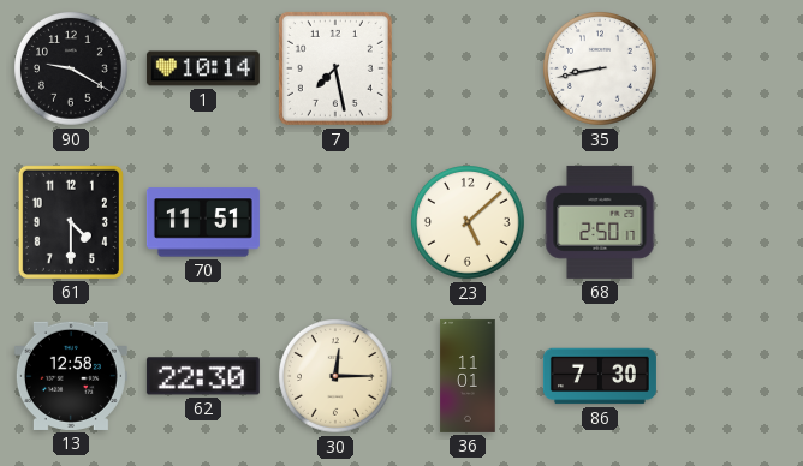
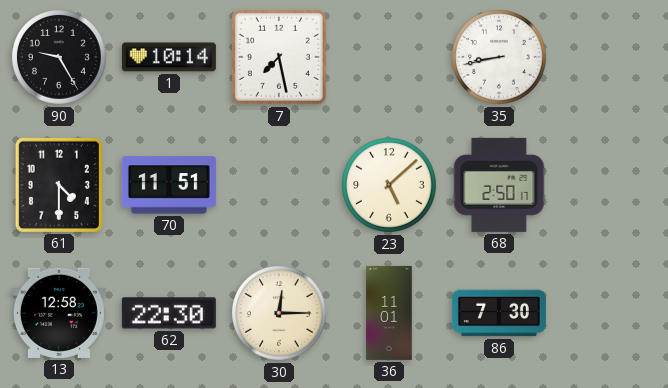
90: 9:20 -> 9:25
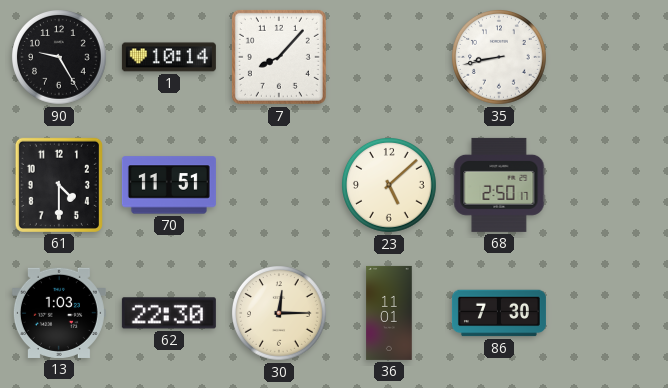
7: 7:28 -> 8:07
13: 12:58 -> 1:03
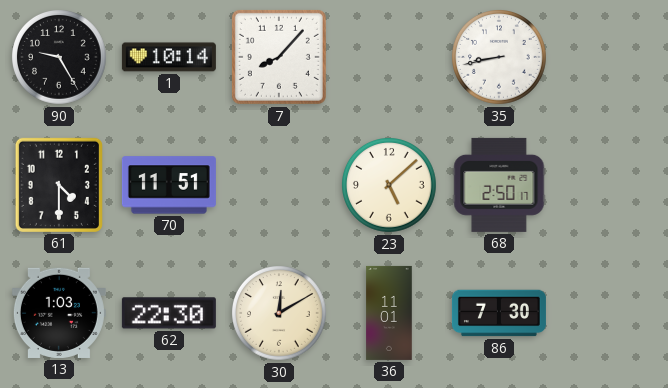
30: 12:15 -> 12:10
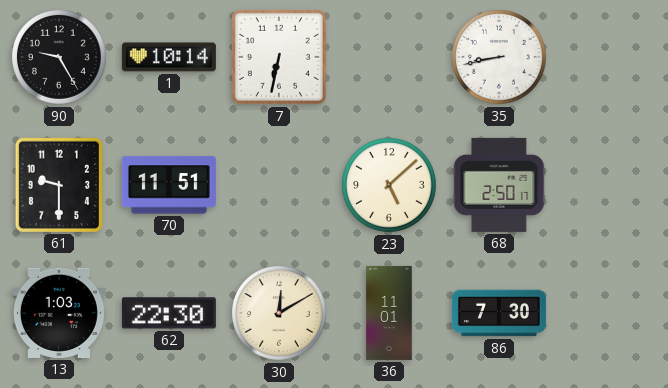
7: 8:07 -> 6:32
61: 4:30 -> 9:30
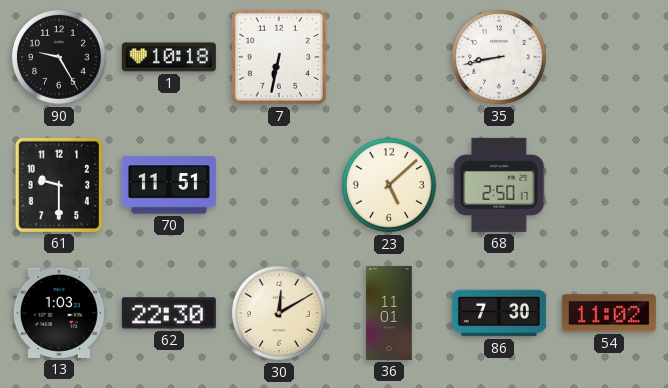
1: 10:14 -> 10:18
54: none -> 11:02
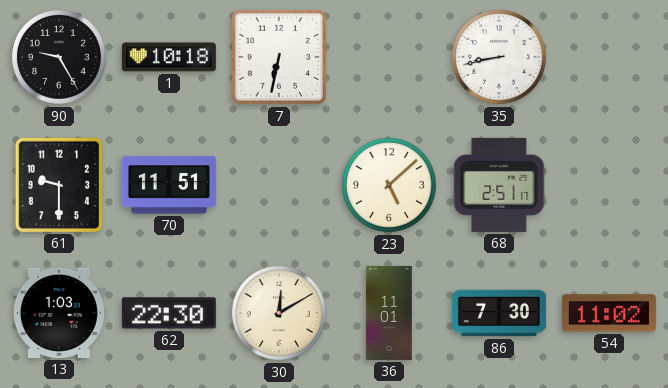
68: 2:50 -> 2:51
